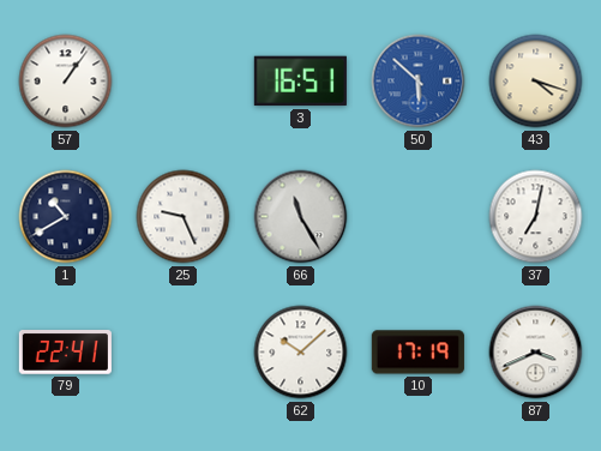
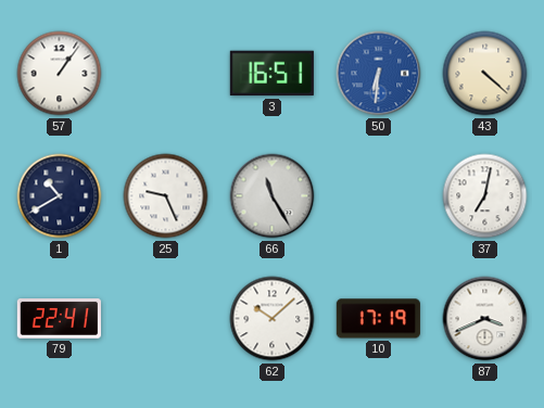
50: 5:52 -> 6:31
43: 4:18 -> 4:22
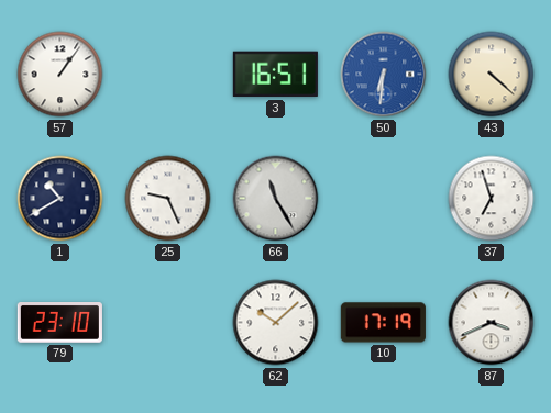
37: 7:02 -> 6:57
79: 22:41 -> 23:10
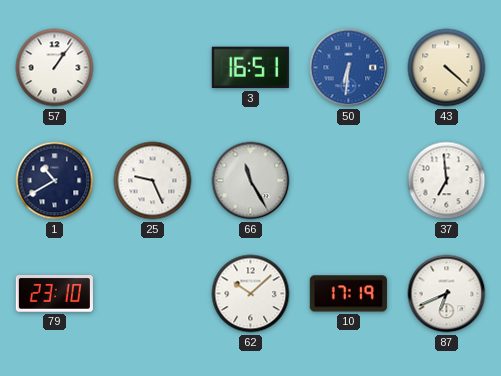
37: 6:57 -> 6:59
87: 3:41 -> 6:41
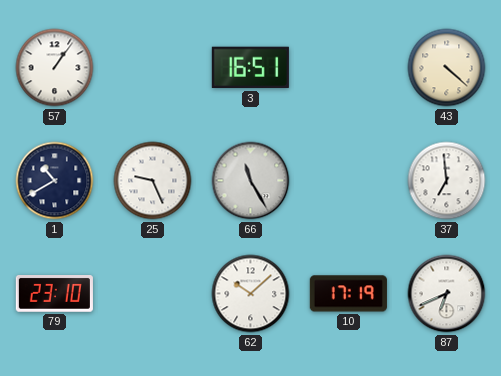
50: 6:31 -> none
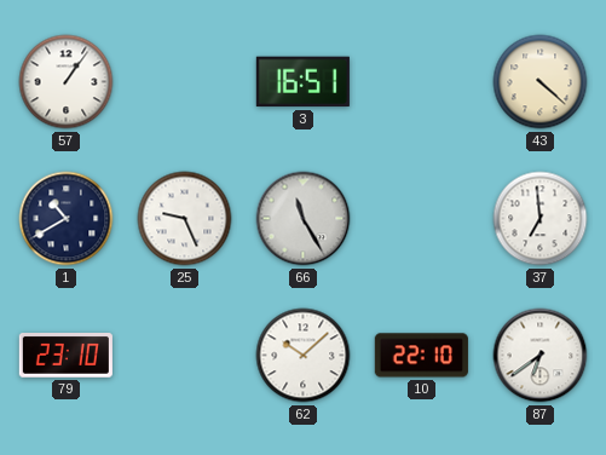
10: 17:19 -> 22:10
87: 6:41 -> 6:39
